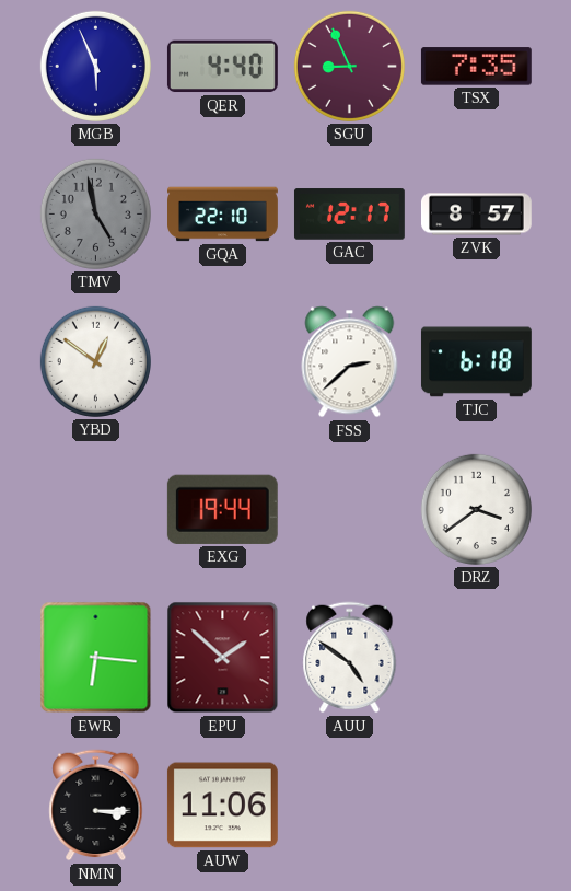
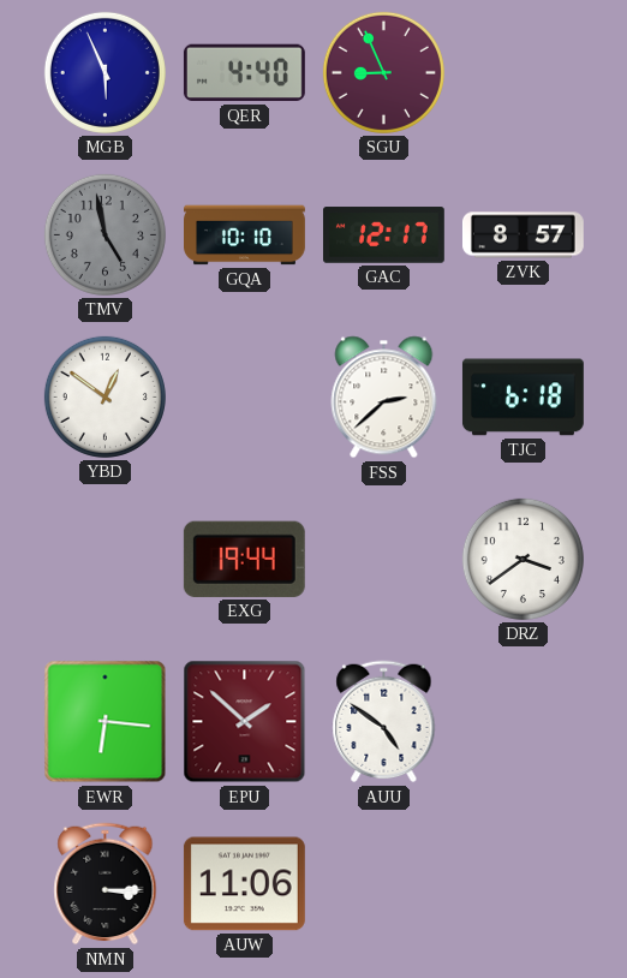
TSX: 7:35 -> none
GQA: 22:10 -> 10:10
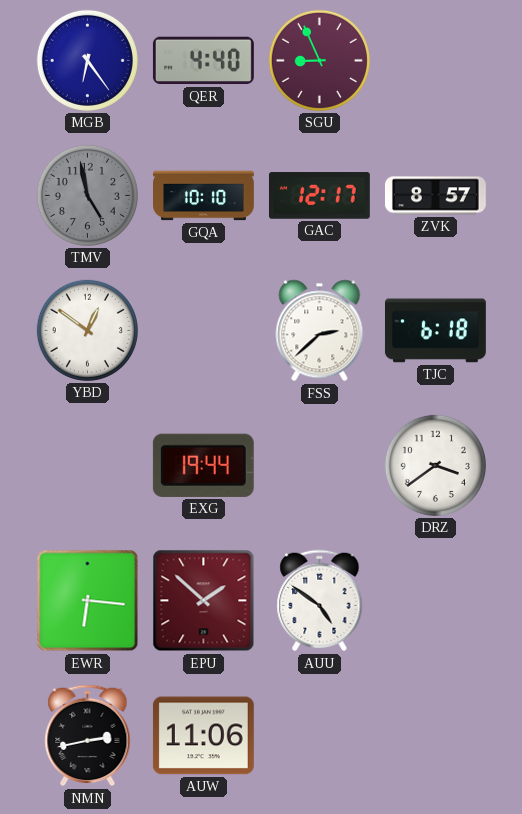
MGB: 5:56 -> 6:24
NMN: 3:15 -> 2:43
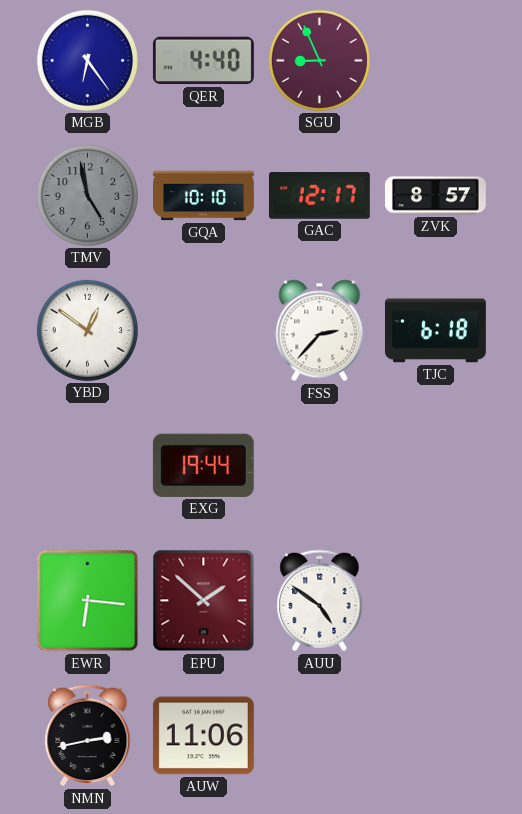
FSS: 2:38 -> 2:37
DRZ: 3:39 -> none
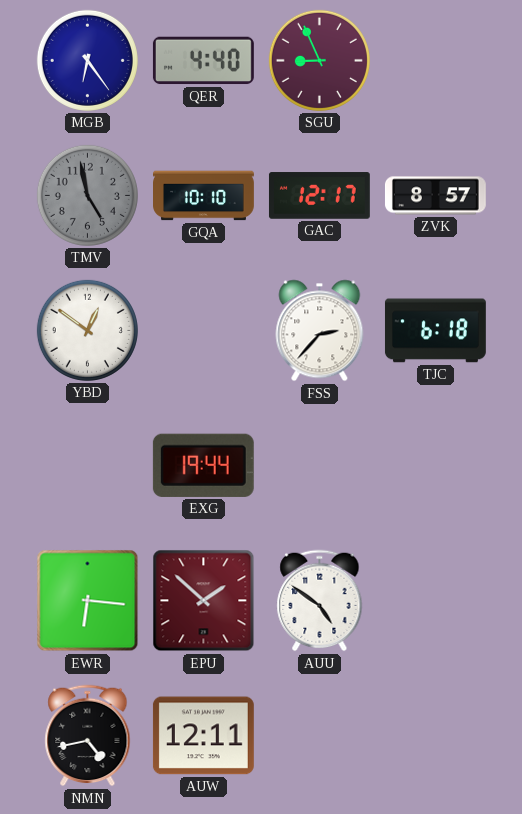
NMN: 2:43 -> 4:43
AUW: 11:06 -> 12:11
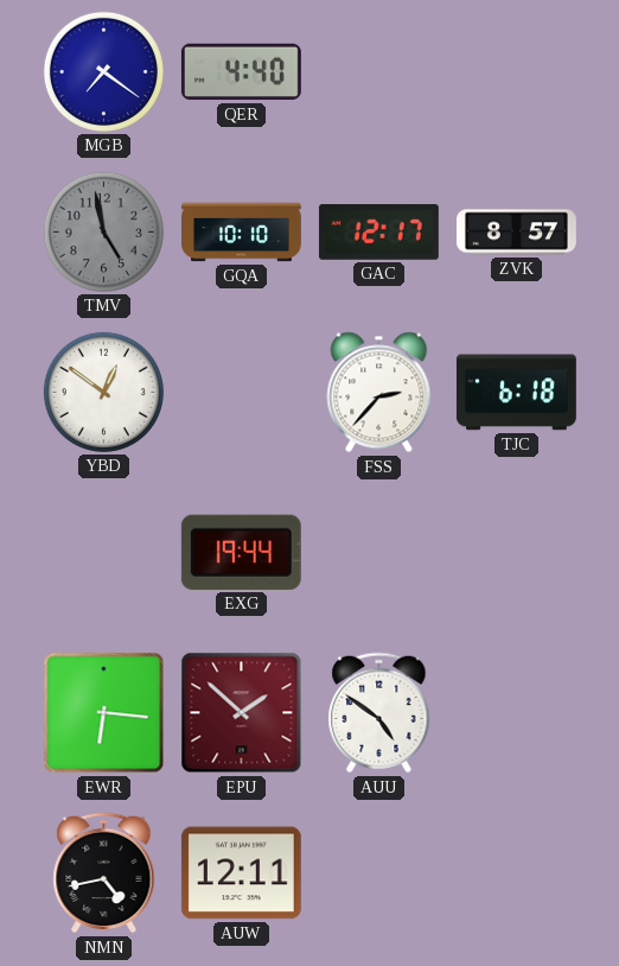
MGB: 6:24 -> 7:21
SGU: 8:56 -> none
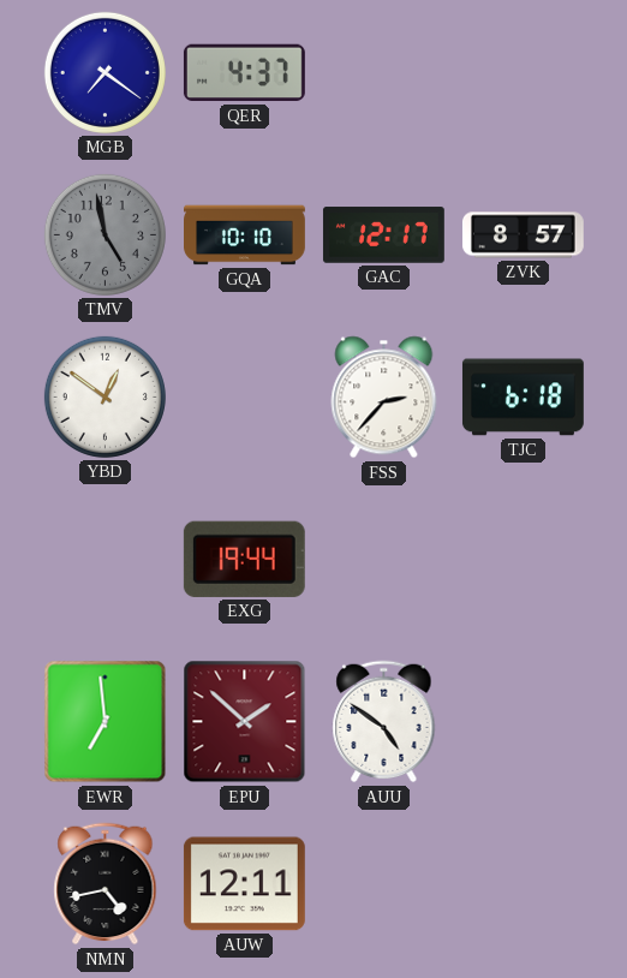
QER: 4:40 -> 4:37
EWR: 6:16 -> 6:59
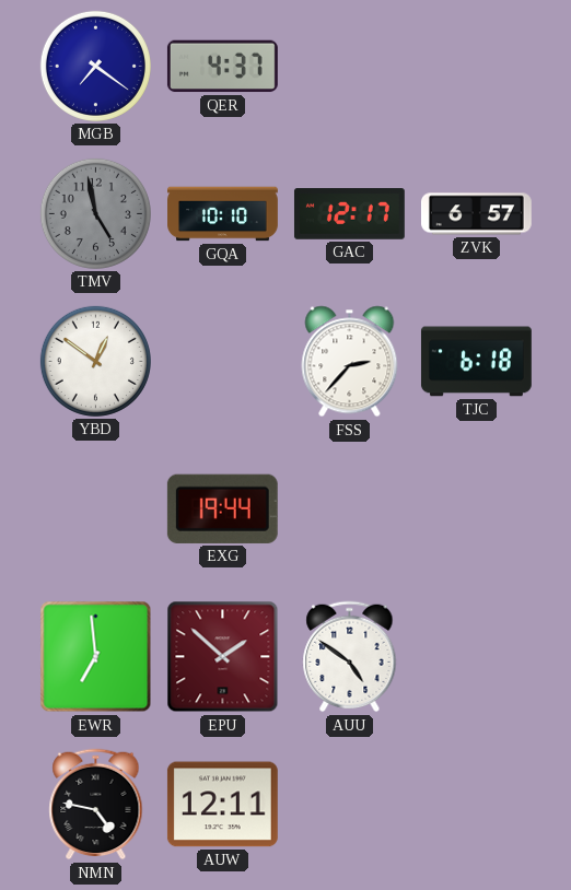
ZVK: 8:57 -> 6:57
NMN: 4:43 -> 4:47
